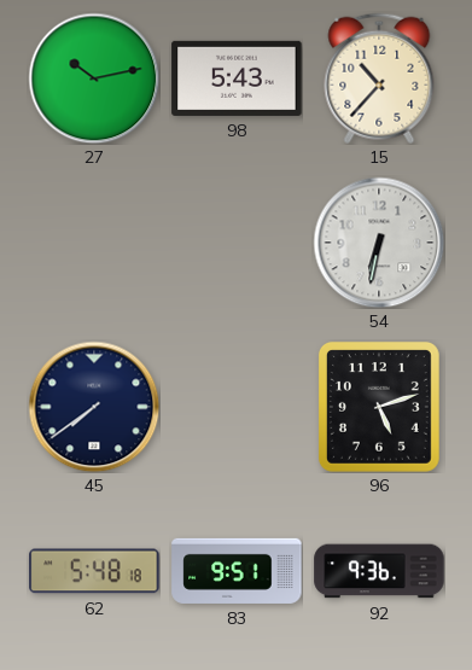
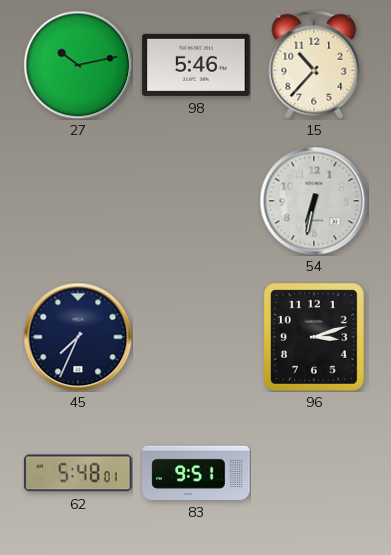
98: 5:43 -> 5:46
45: 7:39 -> 7:34
96: 5:12 -> 3:12
62: 5:48:18 -> 5:48:01
92: 9:36 -> none
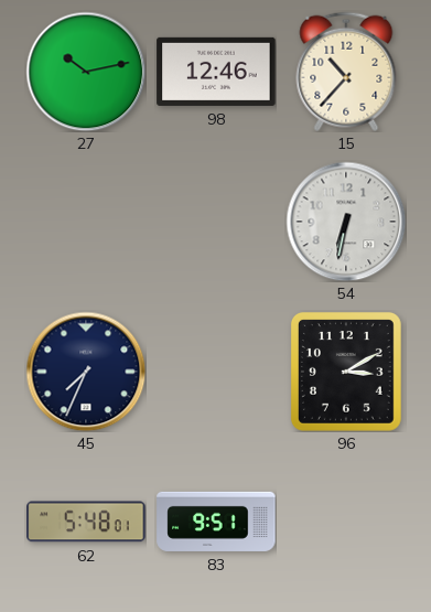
98: 5:46 -> 12:46
96: 3:12 -> 3:10
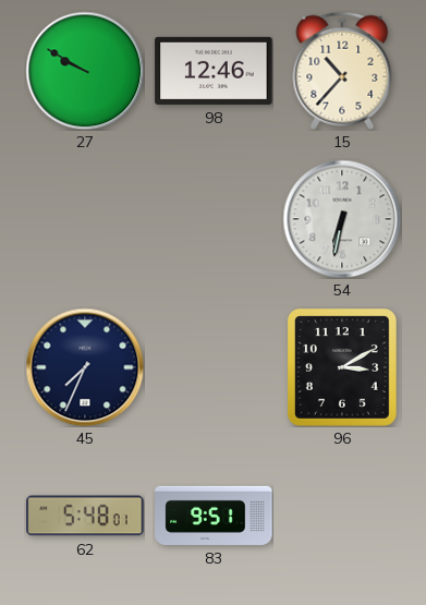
27: 10:13 -> 9:50
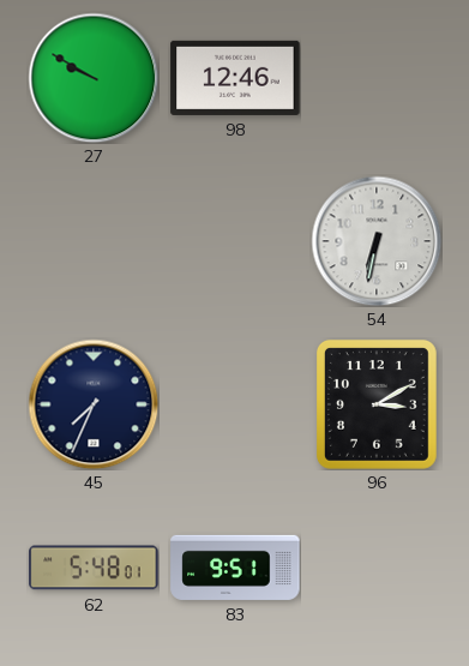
15: 10:37 -> none
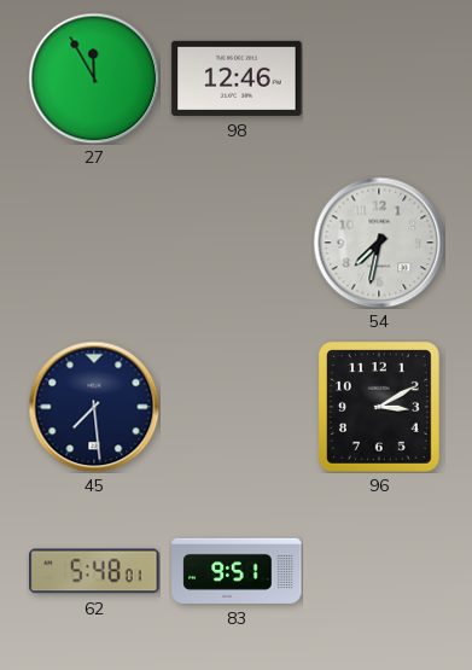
27: 9:50 -> 11:55
54: 6:32 -> 7:32
45: 7:34 -> 7:29
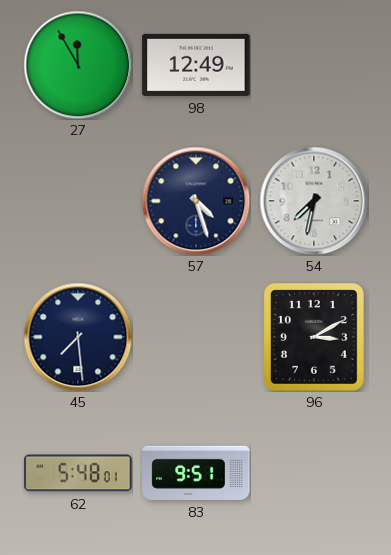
98: 12:46 -> 12:49
57: none -> 4:27
